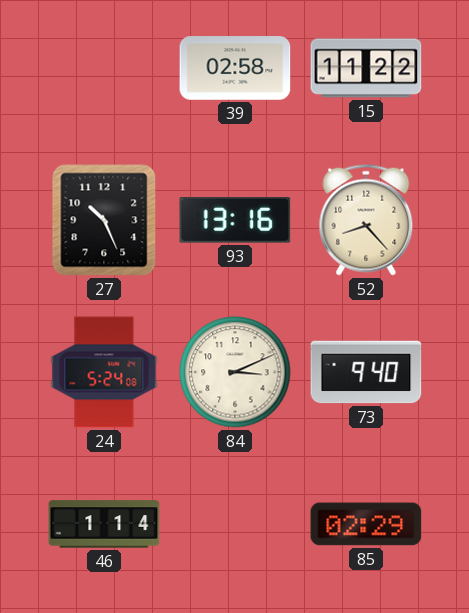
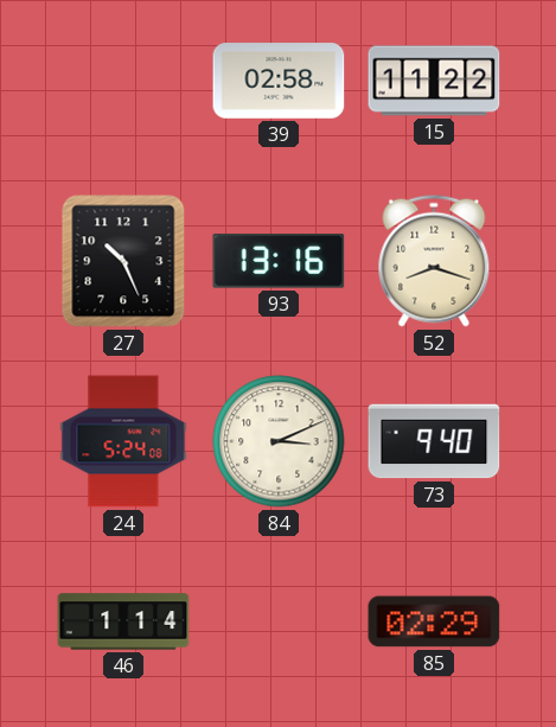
52: 8:23 -> 8:18
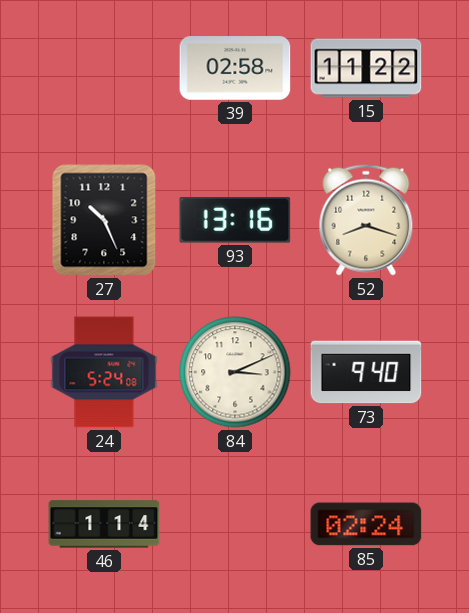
85: 02:29 -> 02:24
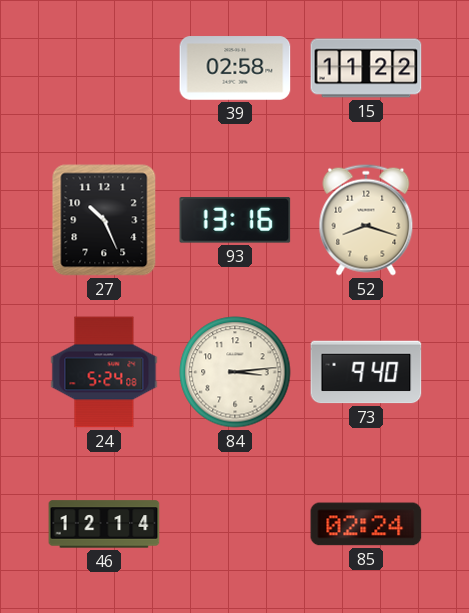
84: 3:11 -> 3:14
46: 1:14 -> 12:14
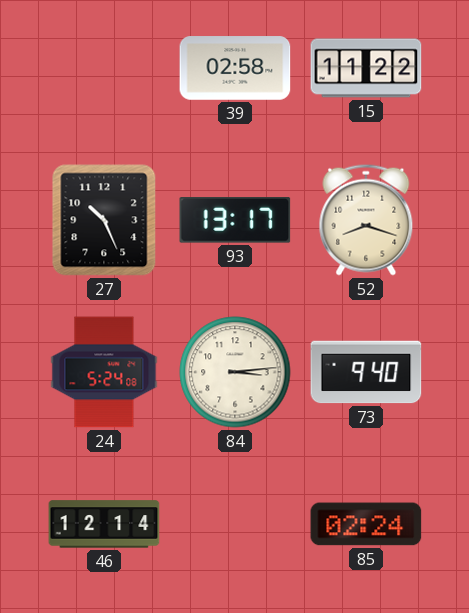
93: 13:16 -> 13:17
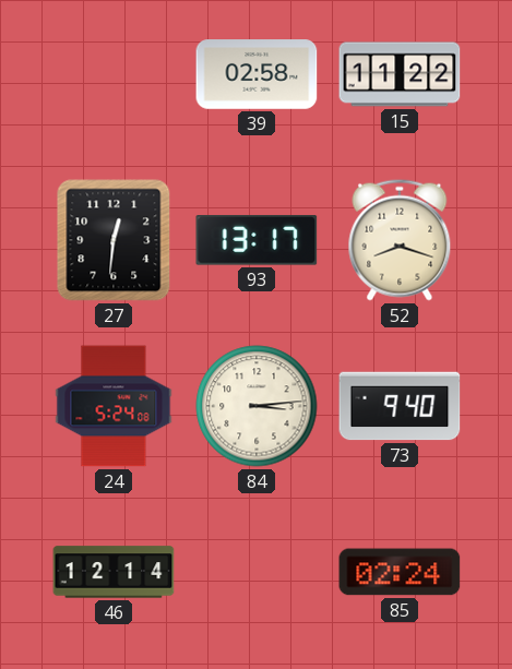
27: 10:26 -> 12:31
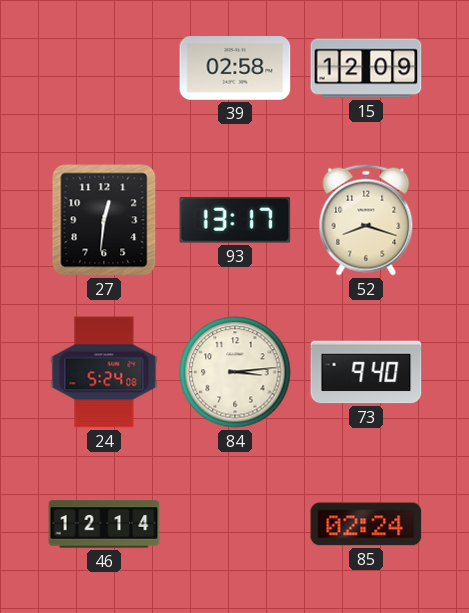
15: 11:22 -> 12:09
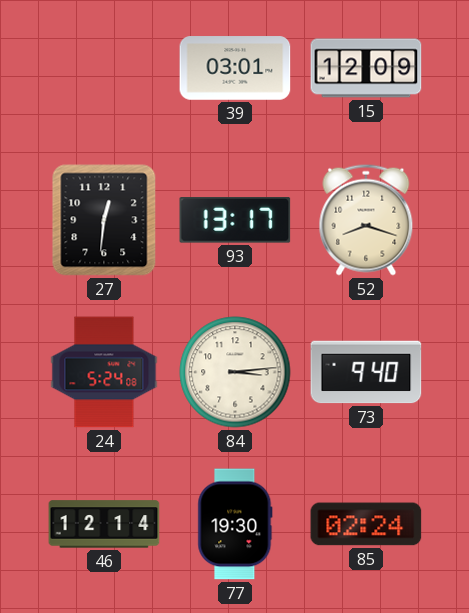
39: 02:58 -> 03:01
77: none -> 19:30
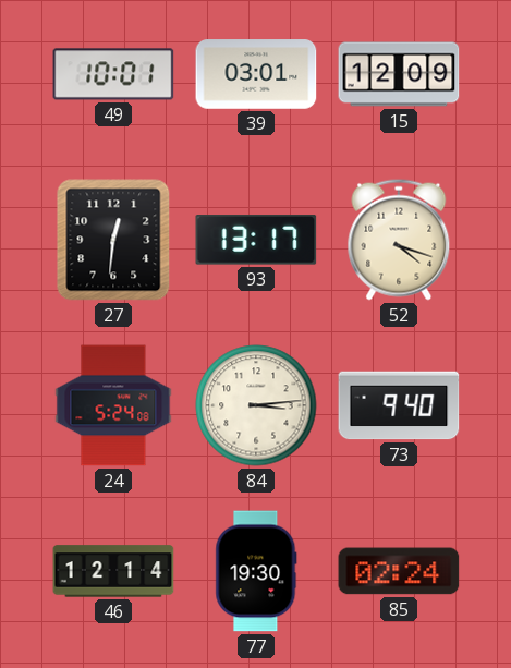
49: none -> 10:01
52: 8:18 -> 4:18
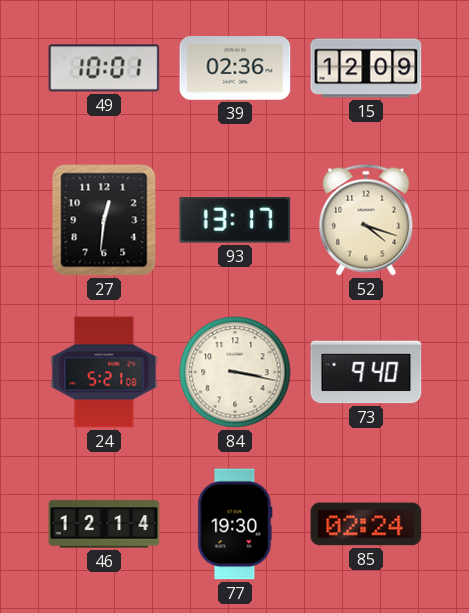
39: 03:01 -> 02:36
24: 5:24 -> 5:21
84: 3:14 -> 3:17
